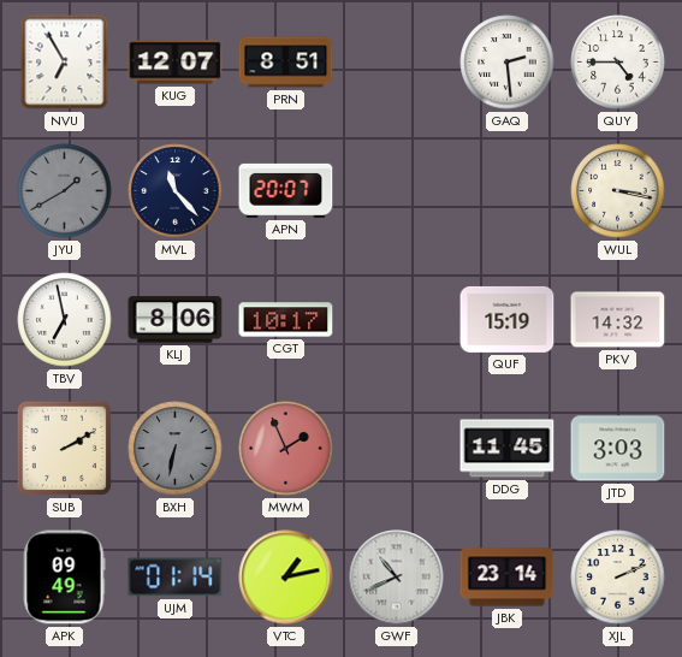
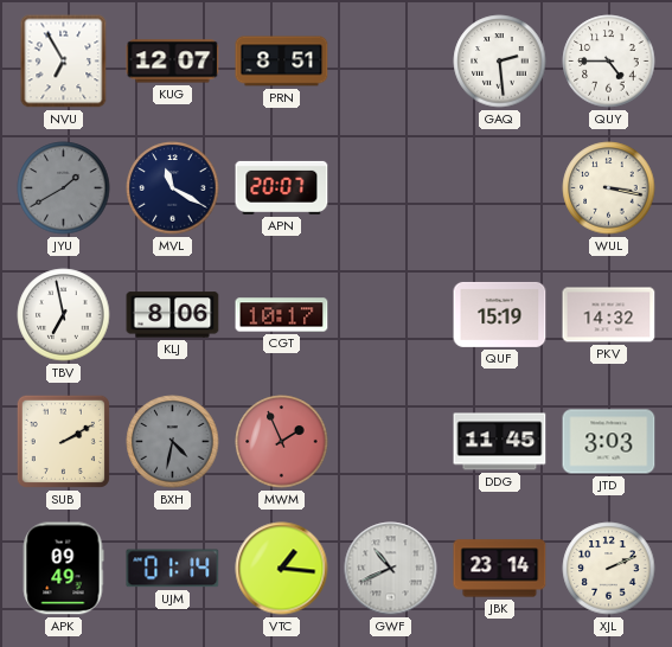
MVL: 11:23 -> 11:20
BXH: 6:32 -> 4:32
VTC: 1:13 -> 1:16
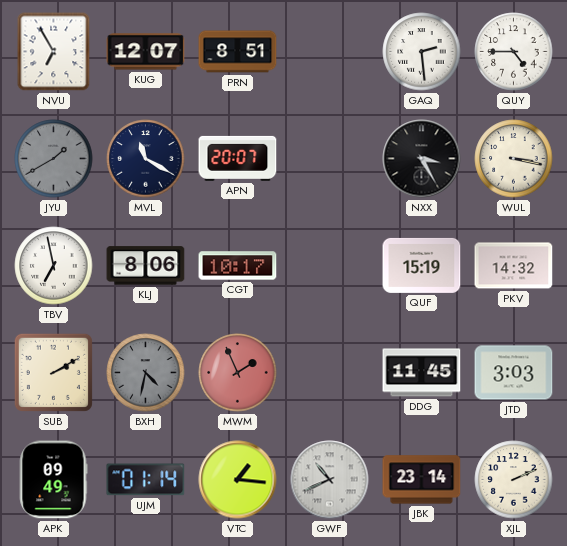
NXX: none -> 3:25
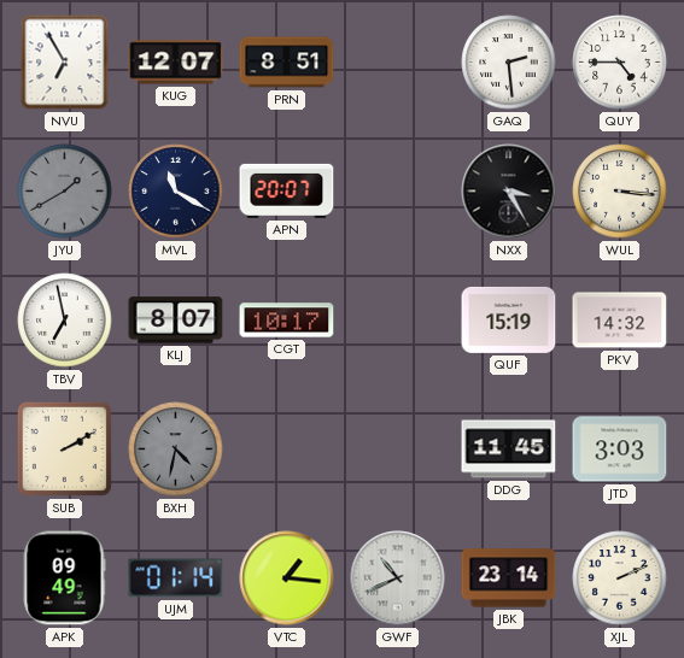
WUL: 3:17 -> 3:16
KLJ: 8:06 -> 8:07
MWM: 1:56 -> none
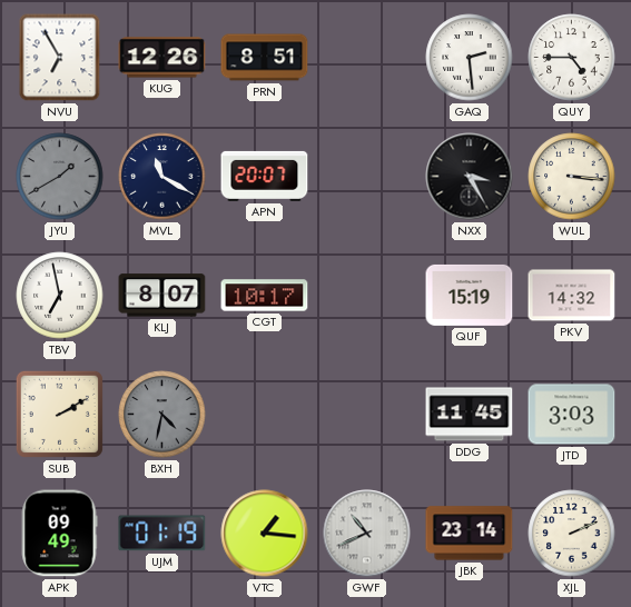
KUG: 12:07 -> 12:26
UJM: 01:14 -> 01:19
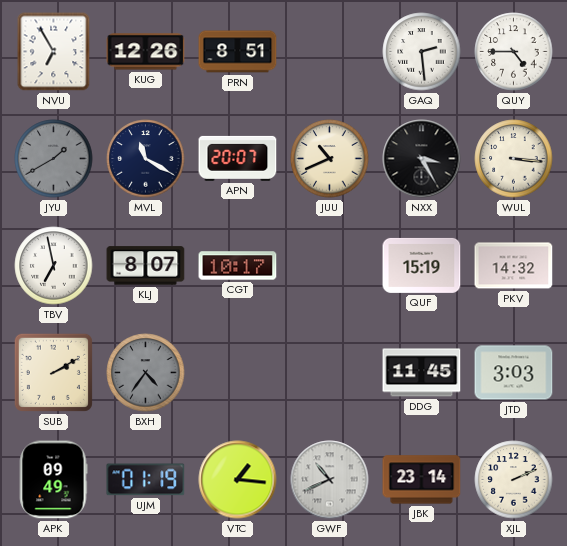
JUU: none -> 10:41
BXH: 4:32 -> 4:36
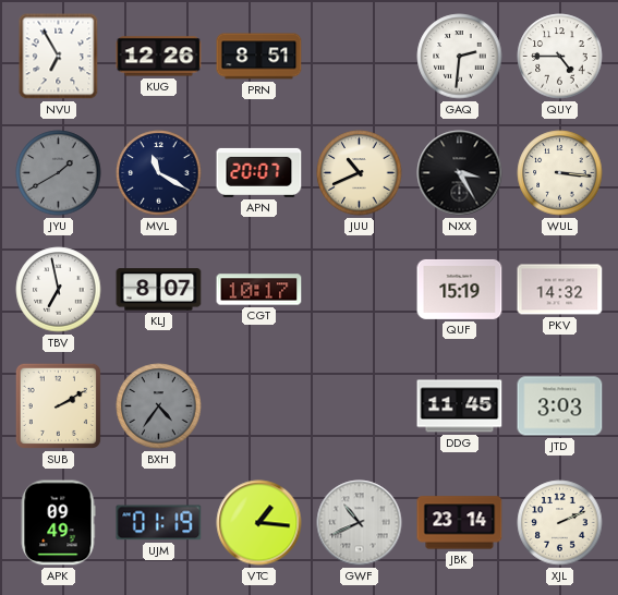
GAQ: 2:29 -> 2:31
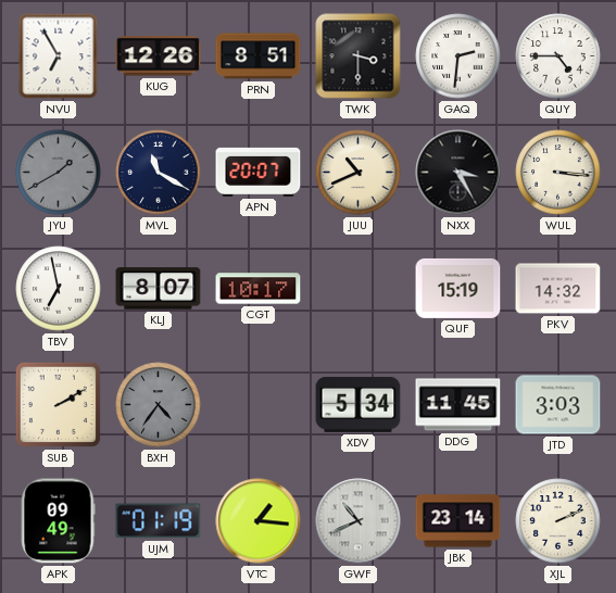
TWK: none -> 3:30
XDV: none -> 5:34
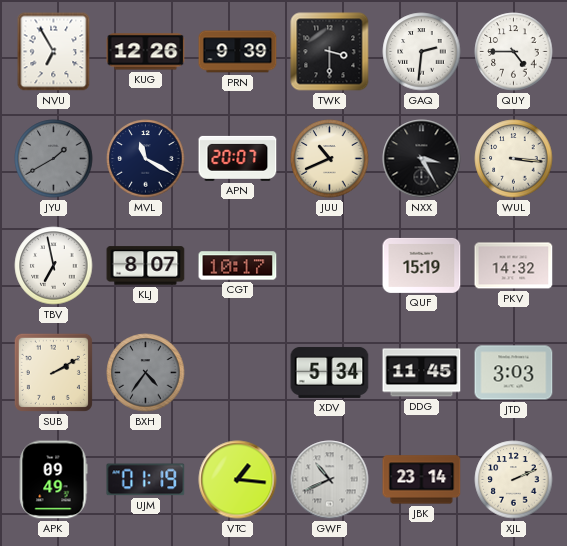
PRN: 8:51 -> 9:39
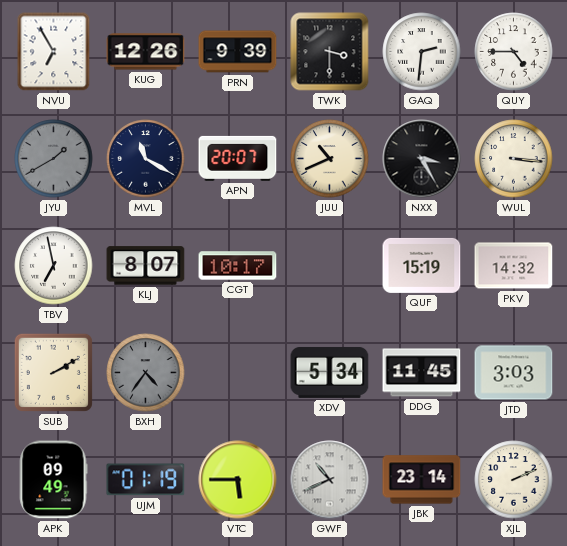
VTC: 1:16 -> 5:45
